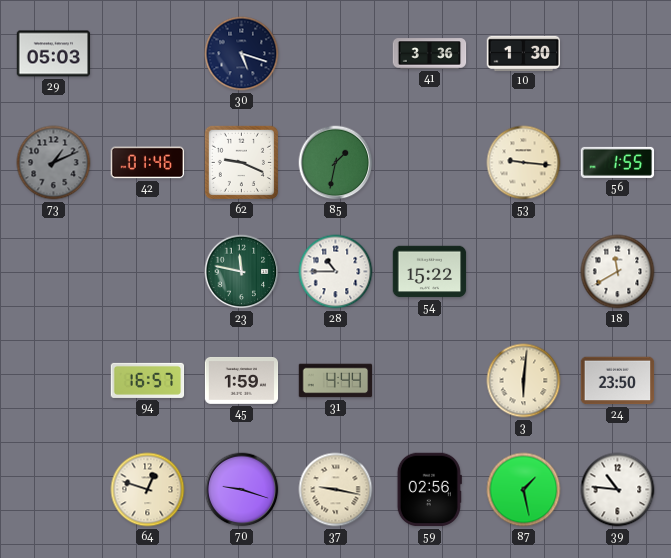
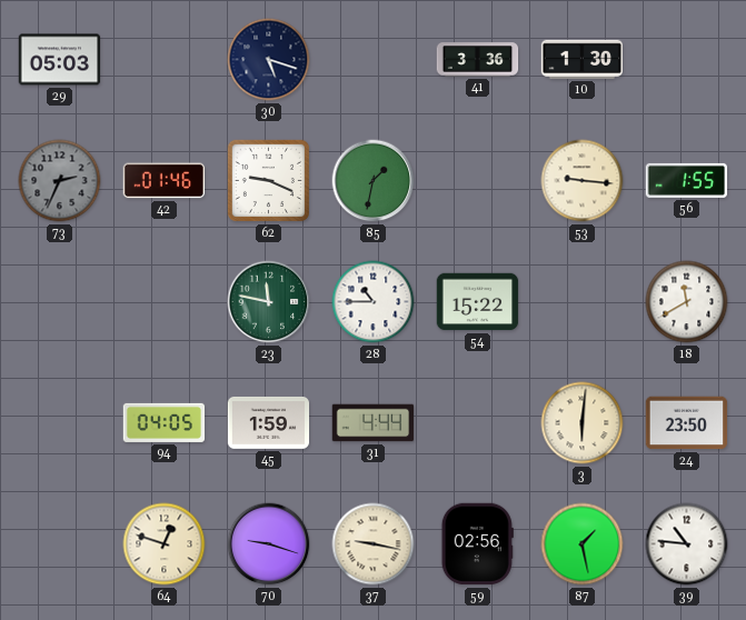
73: 1:11 -> 2:34
94: 16:57 -> 04:05
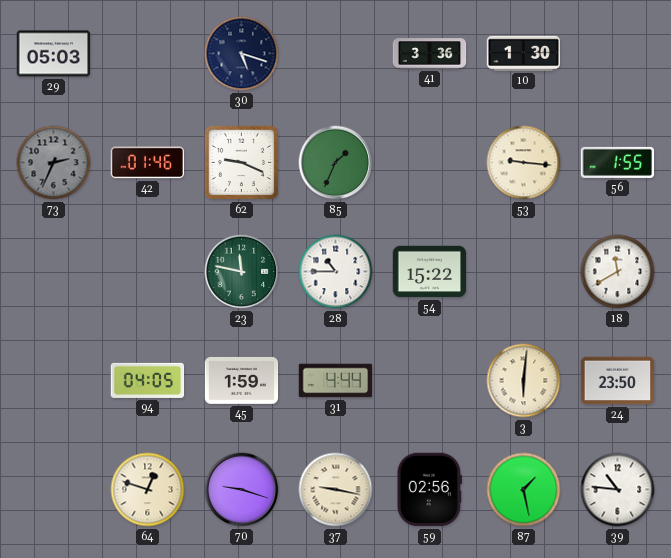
85: 1:32 -> 1:34
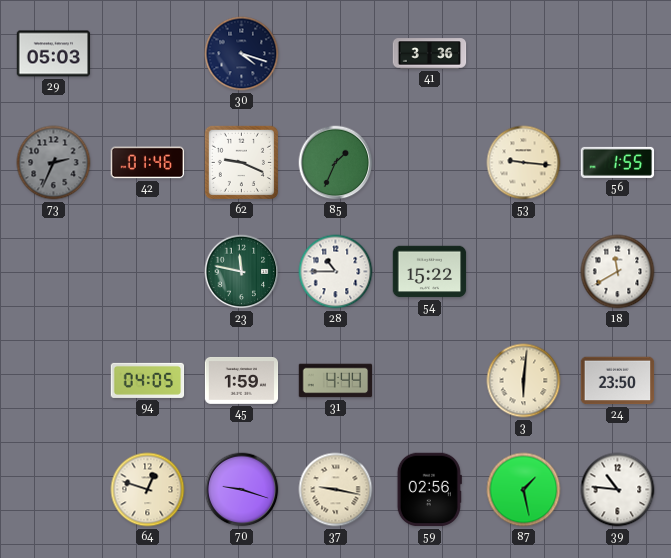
30: 5:18 -> 4:18
10: 1:30 -> none
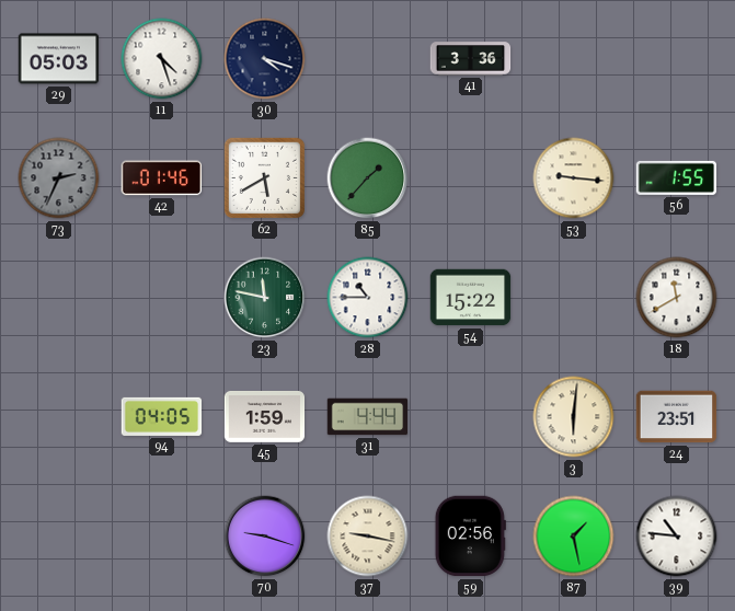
11: none -> 4:27
62: 9:19 -> 5:40
85: 1:34 -> 1:37
24: 23:50 -> 23:51
64: 12:48 -> none
